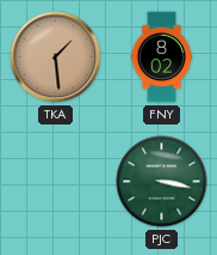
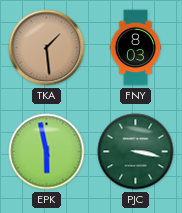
FNY: 8:02 -> 8:03
EPK: none -> 5:58
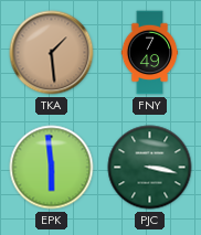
FNY: 8:03 -> 7:49
EPK: 5:58 -> 5:59
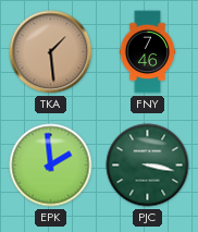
FNY: 7:49 -> 7:46
EPK: 5:59 -> 1:59
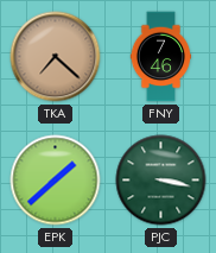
TKA: 1:29 -> 7:22
EPK: 1:59 -> 1:38
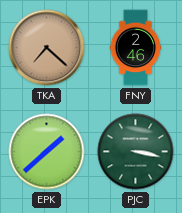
FNY: 7:46 -> 2:46
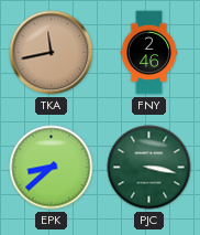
TKA: 7:22 -> 11:43
EPK: 1:38 -> 8:38
